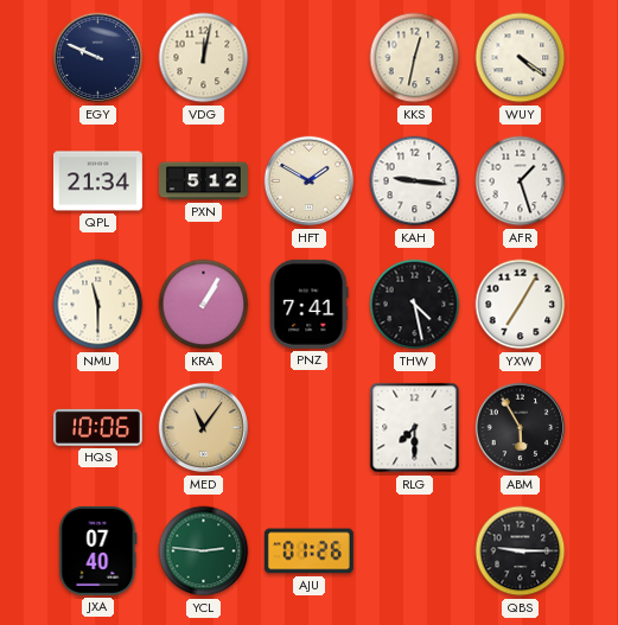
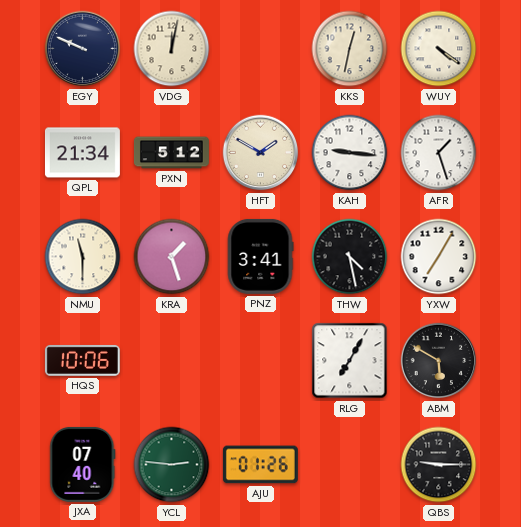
KRA: 1:05 -> 1:27
PNZ: 7:41 -> 3:41
MED: 11:06 -> none
RLG: 7:30 -> 7:05
ABM: 5:55 -> 5:50
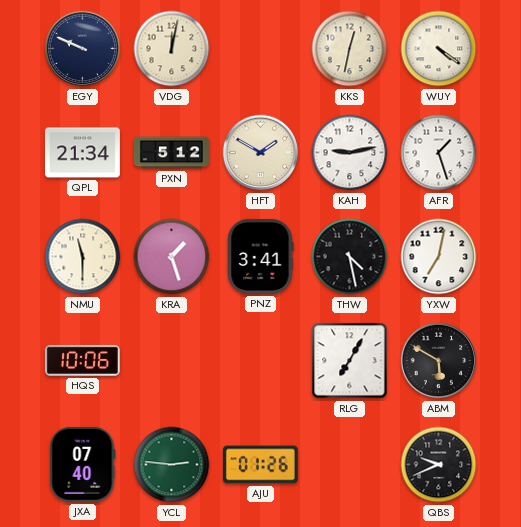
KAH: 9:16 -> 9:13
YXW: 7:05 -> 7:02
QBS: 9:15 -> 9:41
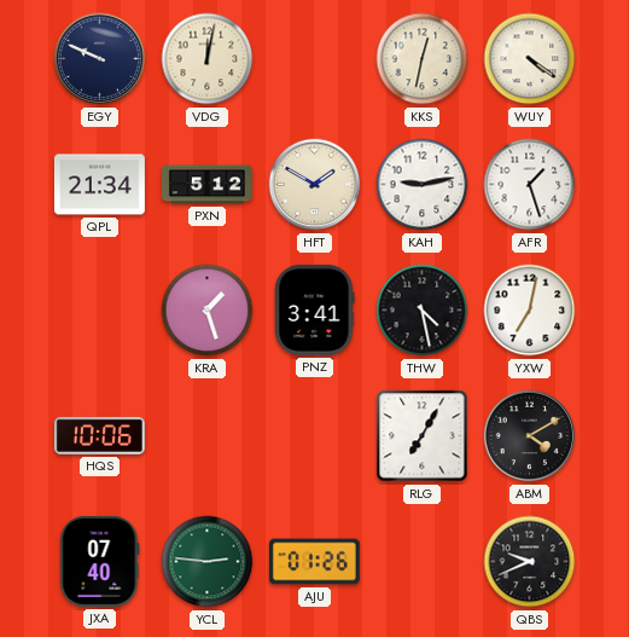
NMU: 11:30 -> none
ABM: 5:50 -> 4:10
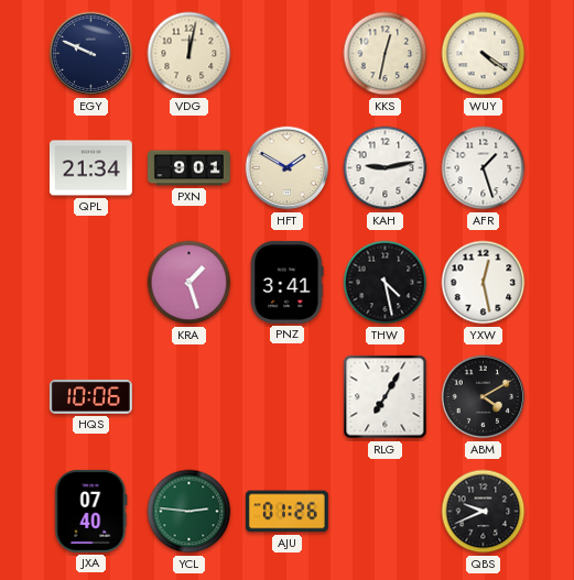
PXN: 5:12 -> 9:01
YXW: 7:02 -> 12:28
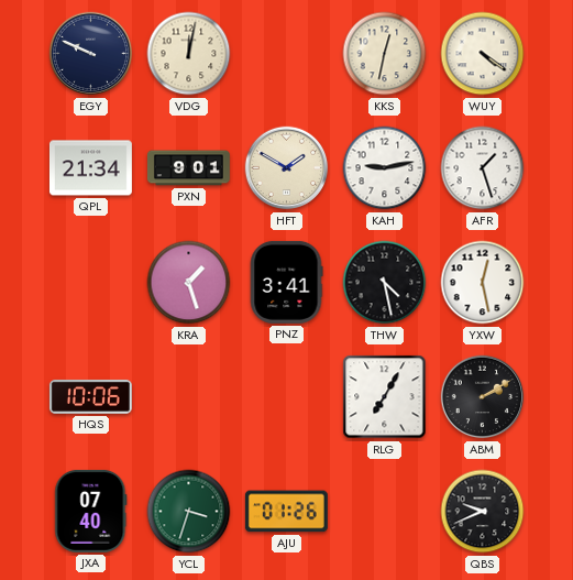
ABM: 4:10 -> 2:10
YCL: 2:46 -> 3:33
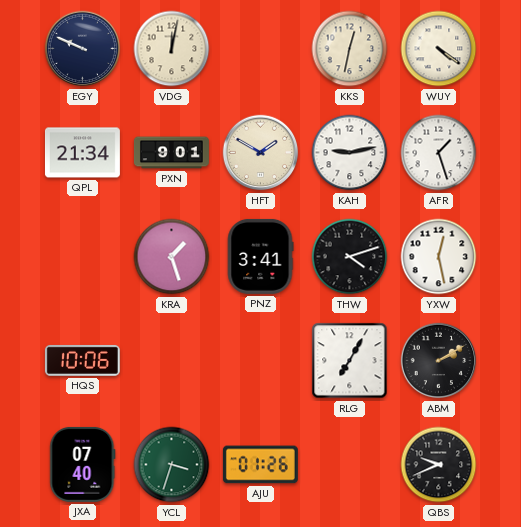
THW: 4:28 -> 4:12
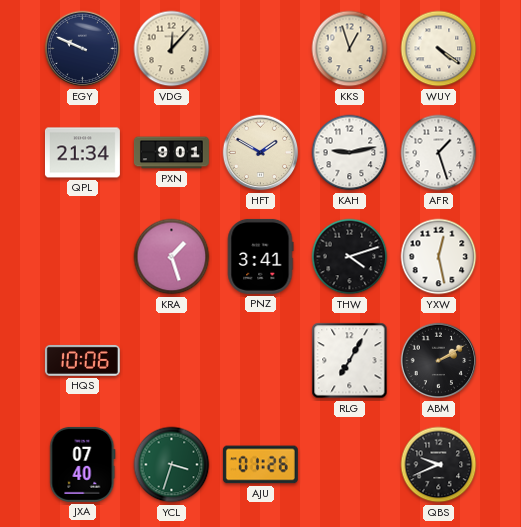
VDG: 12:02 -> 12:07
KKS: 12:32 -> 12:57
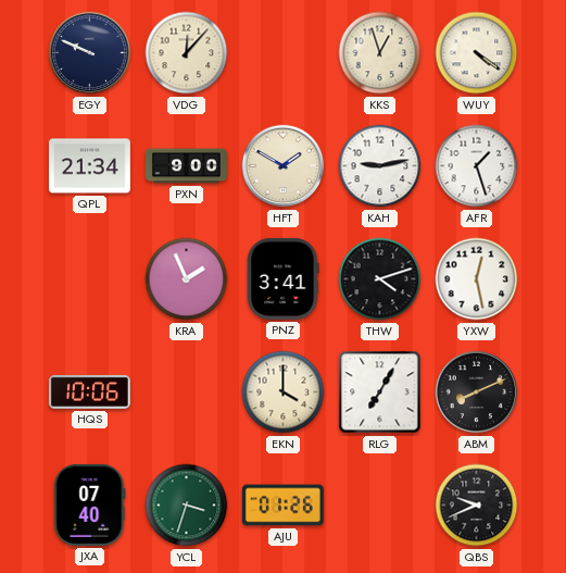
PXN: 9:01 -> 9:00
KRA: 1:27 -> 1:56
EKN: none -> 4:00
ABM: 2:10 -> 8:11
